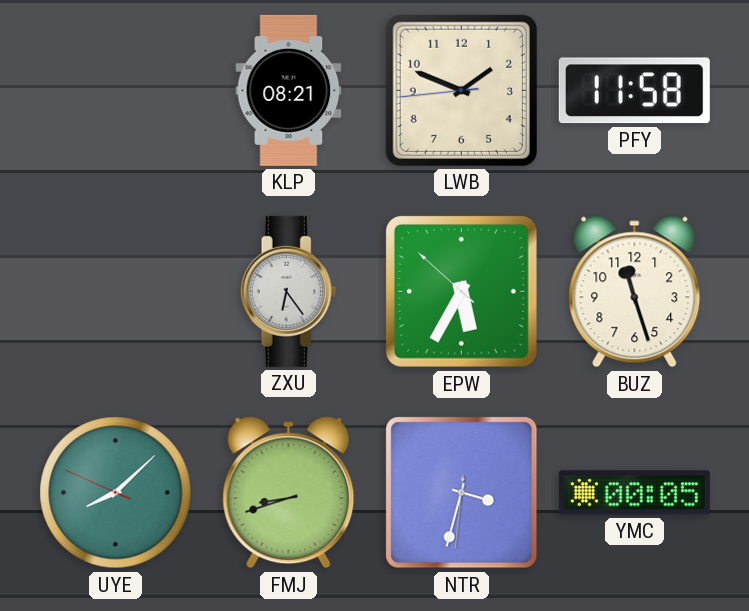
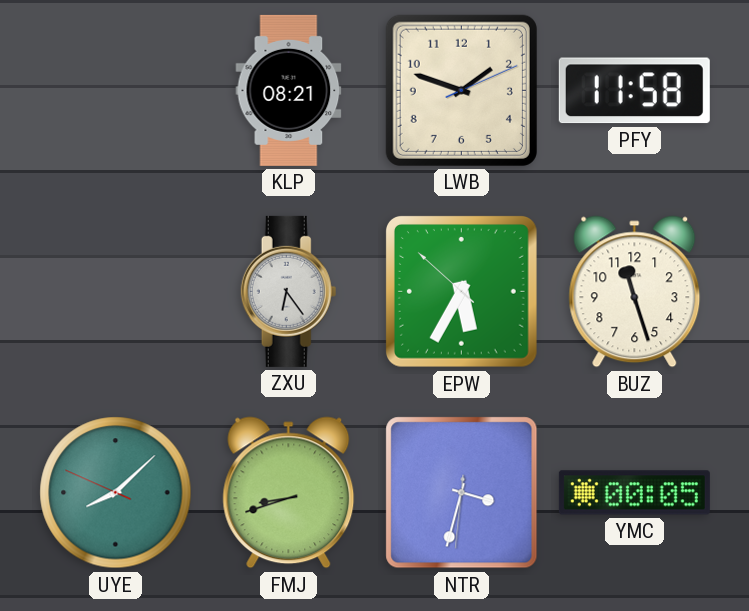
LWB: 1:48:44 -> 1:48:11
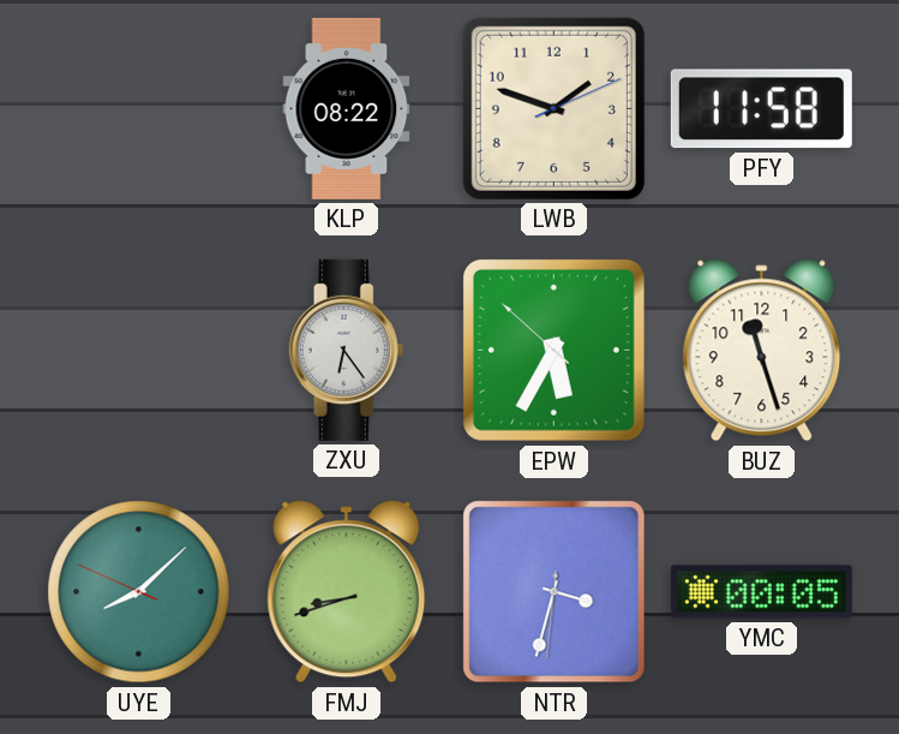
KLP: 08:21 -> 08:22
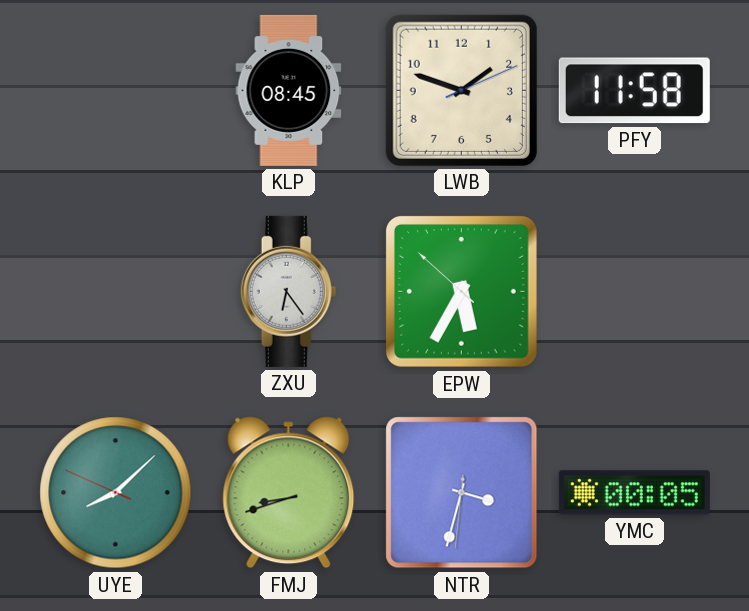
KLP: 08:22 -> 08:45
BUZ: 11:27 -> none
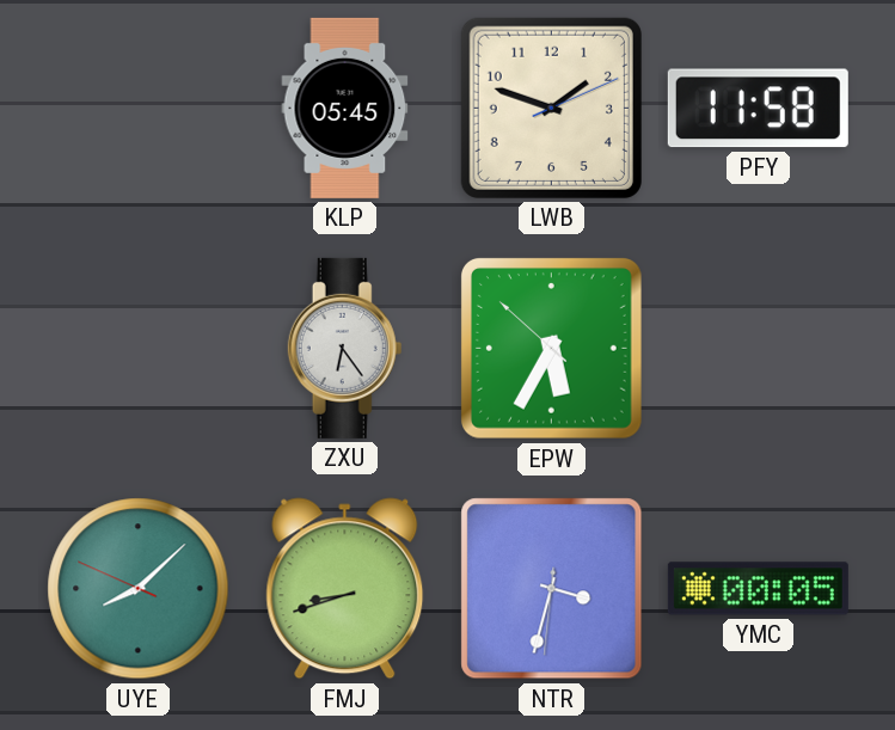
KLP: 08:45 -> 05:45
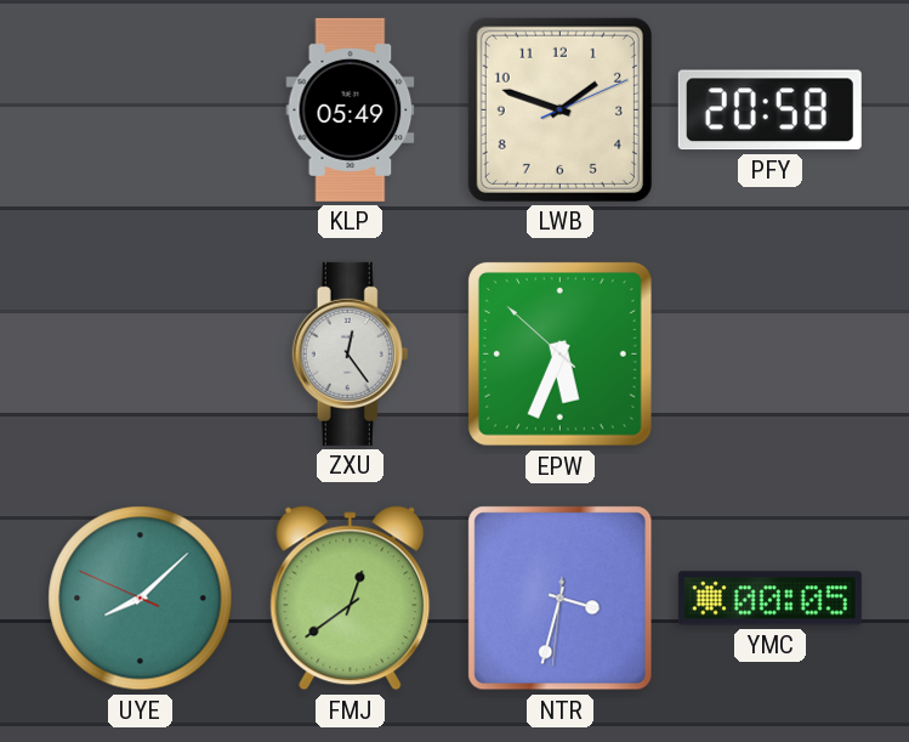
KLP: 05:45 -> 05:49
PFY: 11:58 -> 20:58
ZXU: 6:24 -> 12:24
EPW: 5:34 -> 5:33
FMJ: 8:42 -> 12:39
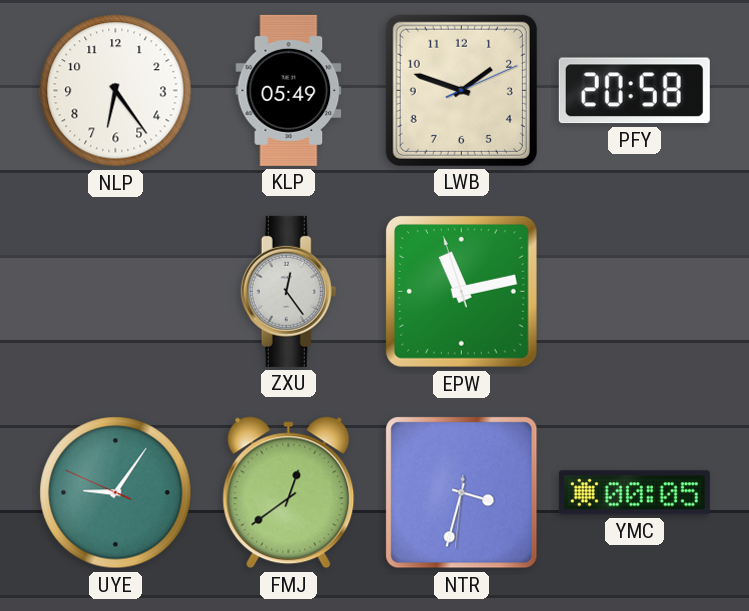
NLP: none -> 6:24
EPW: 5:33 -> 11:12
UYE: 8:07 -> 9:05
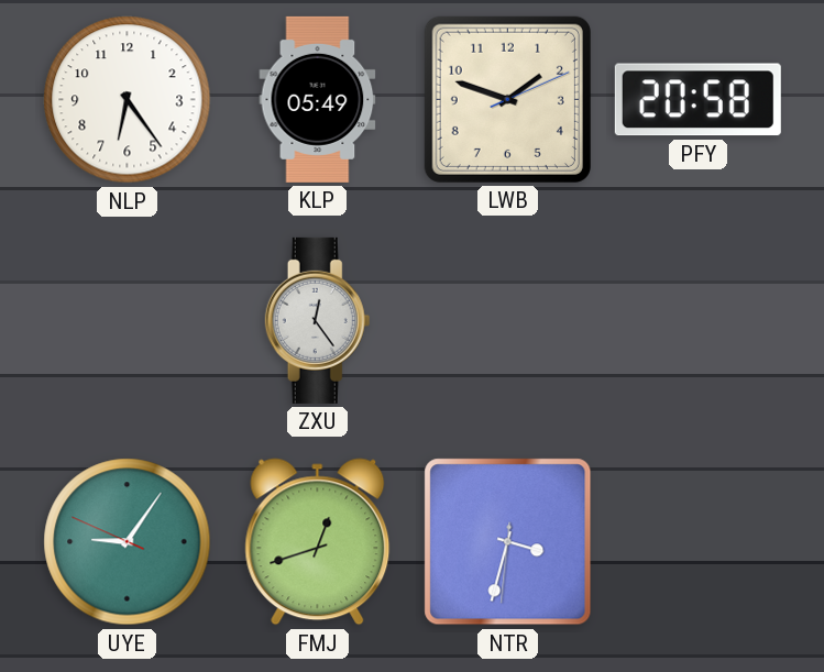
EPW: 11:12 -> none
FMJ: 12:39 -> 12:42
YMC: 00:05 -> none
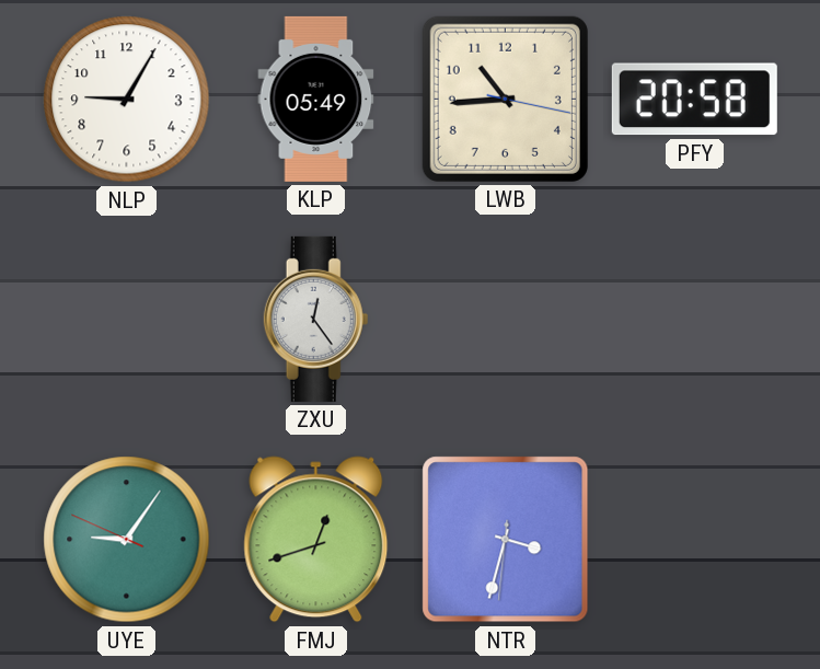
NLP: 6:24 -> 9:05
LWB: 1:48 -> 10:44
